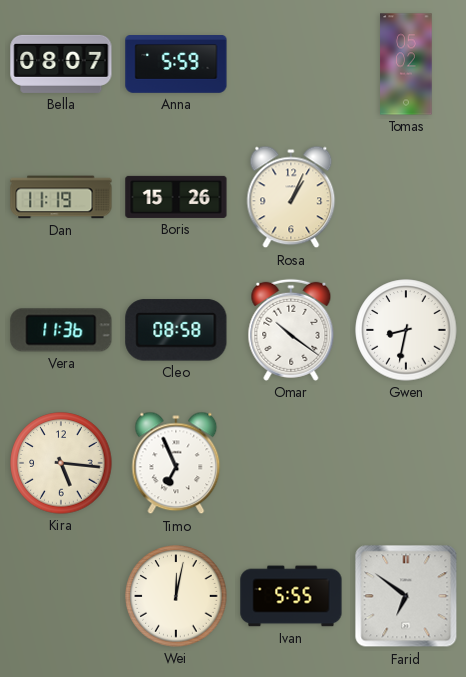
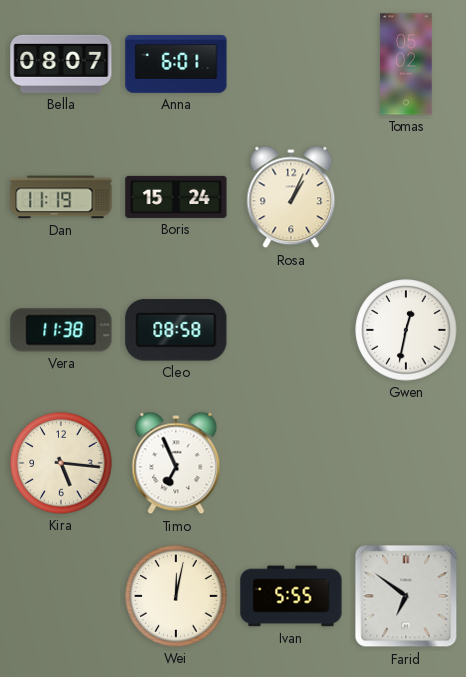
Anna: 5:59 -> 6:01
Boris: 15:26 -> 15:24
Vera: 11:36 -> 11:38
Omar: 10:21 -> none
Gwen: 8:32 -> 12:32
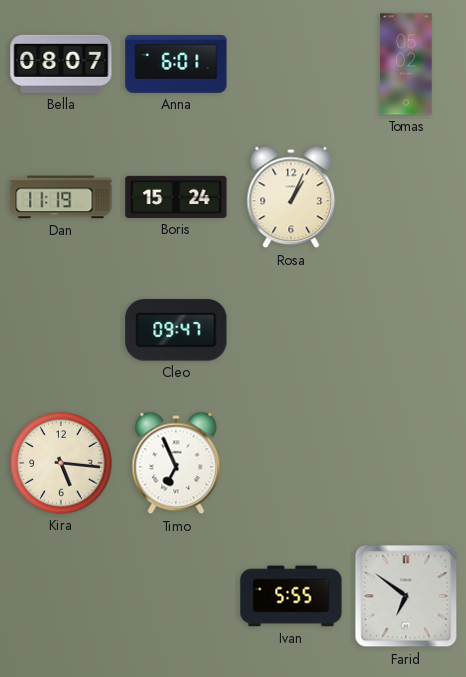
Vera: 11:38 -> none
Cleo: 08:58 -> 09:47
Gwen: 12:32 -> none
Wei: 12:02 -> none
